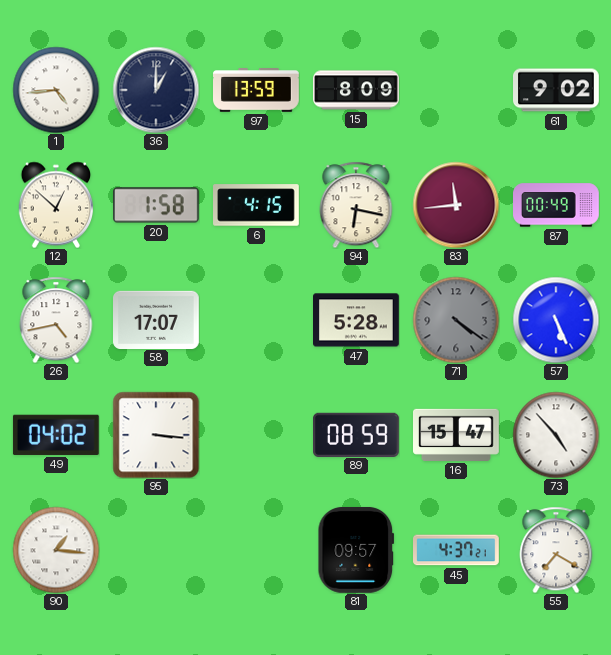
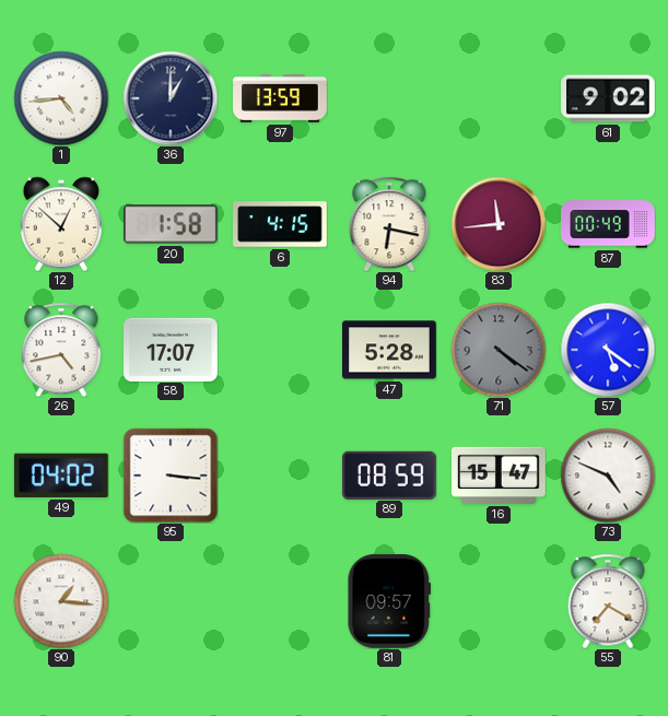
15: 8:09 -> none
57: 5:26 -> 5:21
73: 4:53 -> 4:49
45: 4:37 -> none
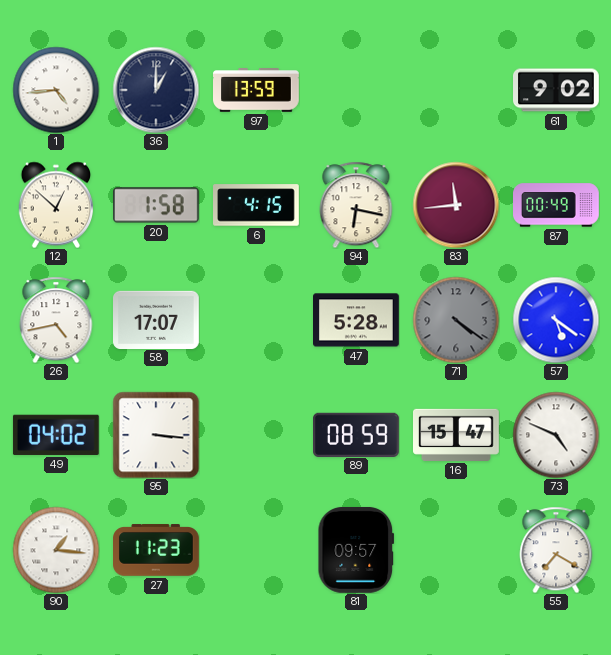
27: none -> 11:23
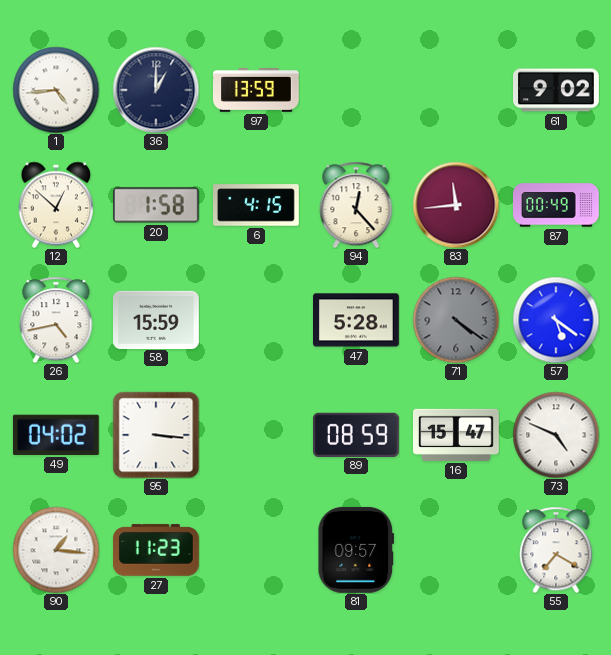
94: 6:17 -> 12:23
58: 17:07 -> 15:59
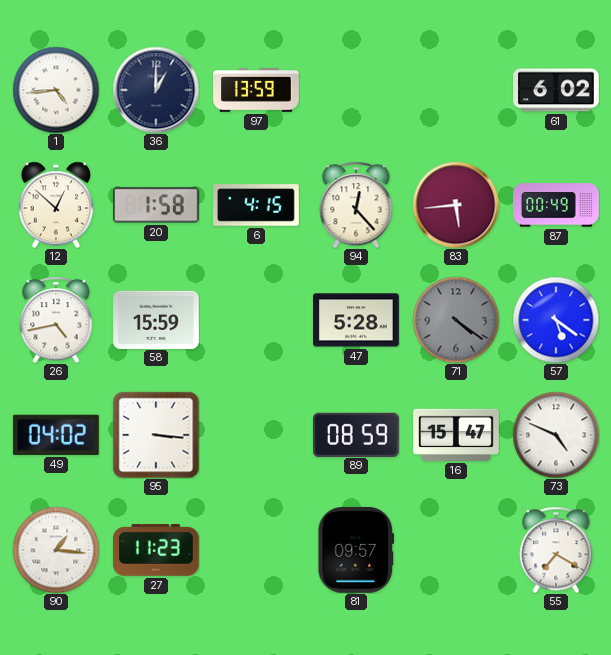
61: 9:02 -> 6:02
83: 11:44 -> 5:44
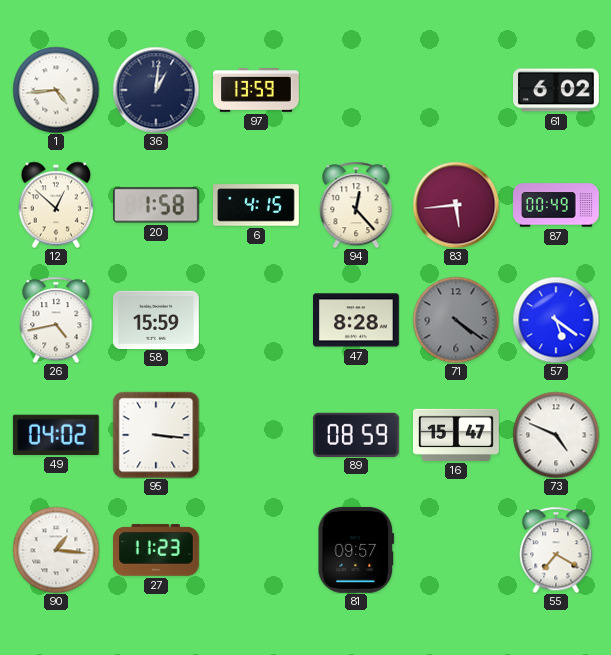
36: 1:00 -> 1:01
47: 5:28 -> 8:28
